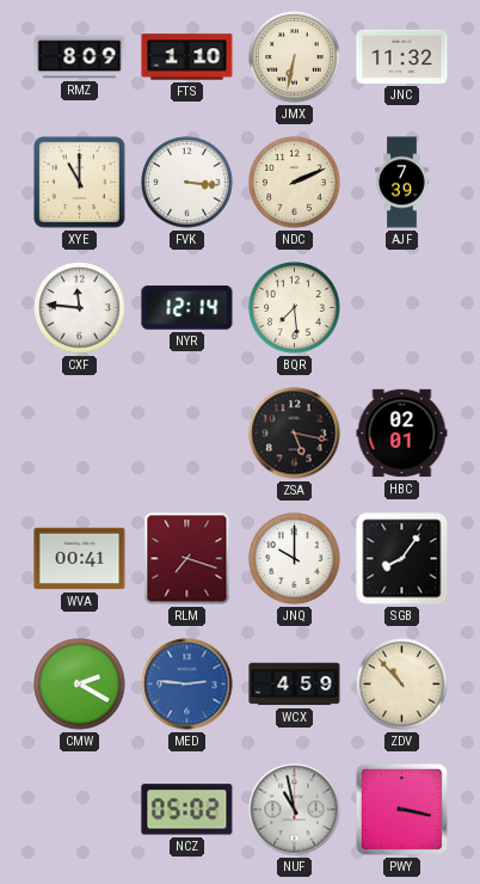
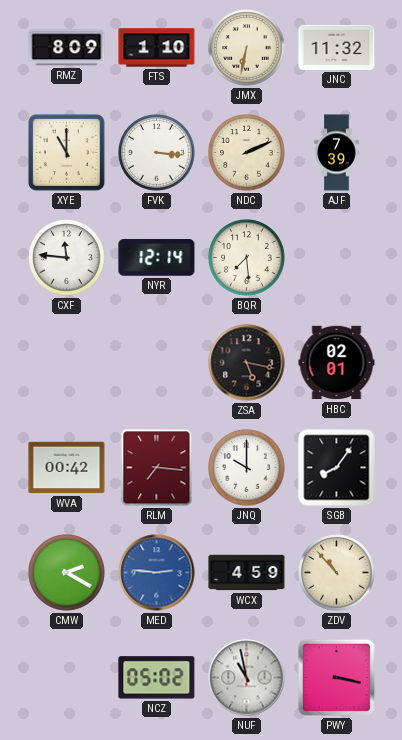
WVA: 00:41 -> 00:42
RLM: 7:18 -> 7:16
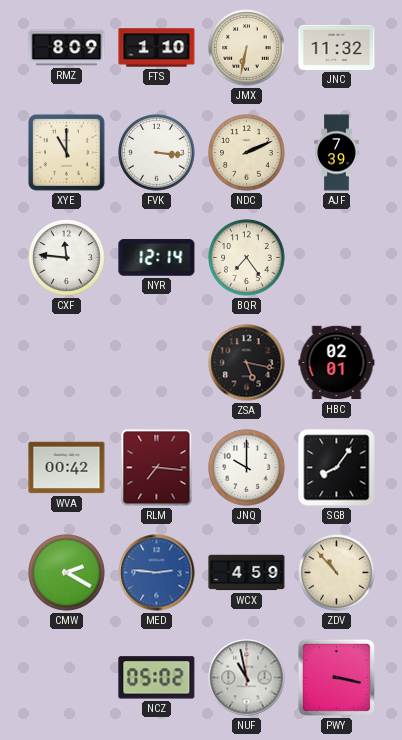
BQR: 7:29 -> 7:24
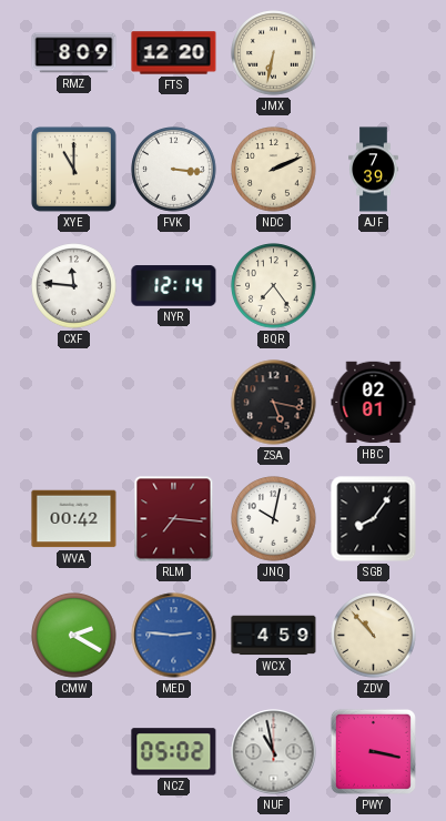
FTS: 1:10 -> 12:20
JNC: 11:32 -> none
JNQ: 10:00 -> 10:02
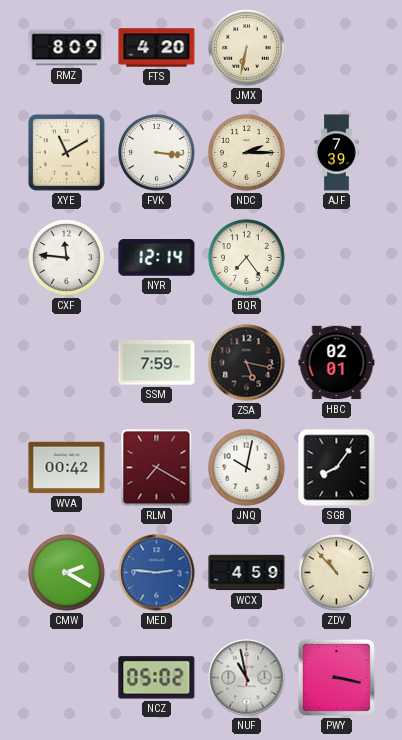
FTS: 12:20 -> 4:20
XYE: 11:00 -> 11:10
NDC: 2:11 -> 2:15
SSM: none -> 7:59
RLM: 7:16 -> 7:20
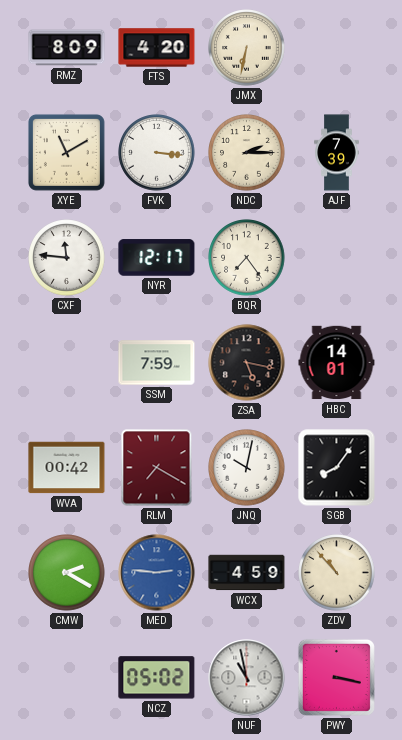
NYR: 12:14 -> 12:17
HBC: 02:01 -> 14:01
